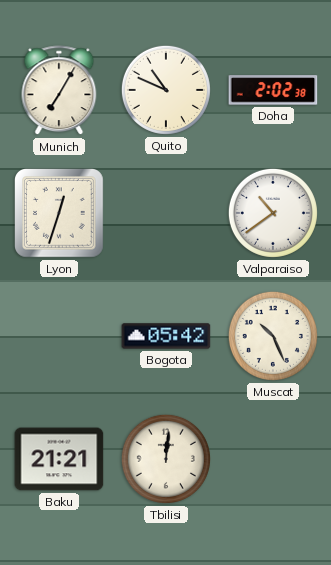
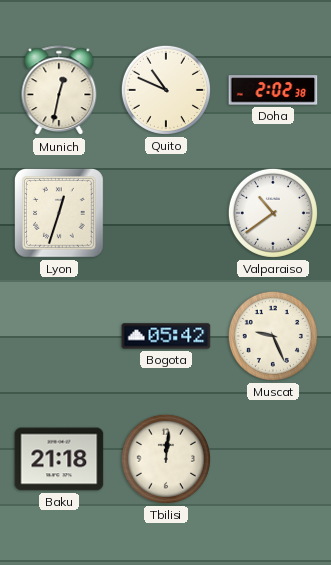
Munich: 7:05 -> 12:32
Muscat: 10:26 -> 9:26
Baku: 21:21 -> 21:18
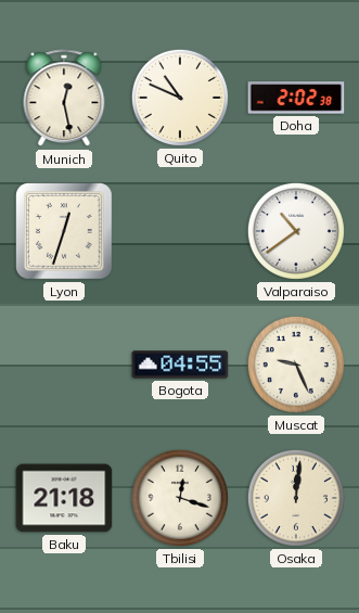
Munich: 12:32 -> 12:28
Bogota: 05:42 -> 04:55
Tbilisi: 12:01 -> 12:18
Osaka: none -> 12:01
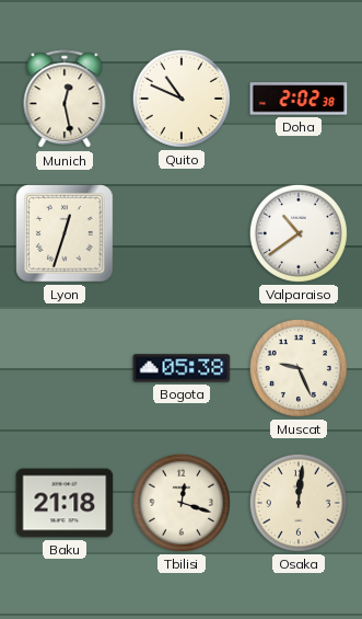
Bogota: 04:55 -> 05:38
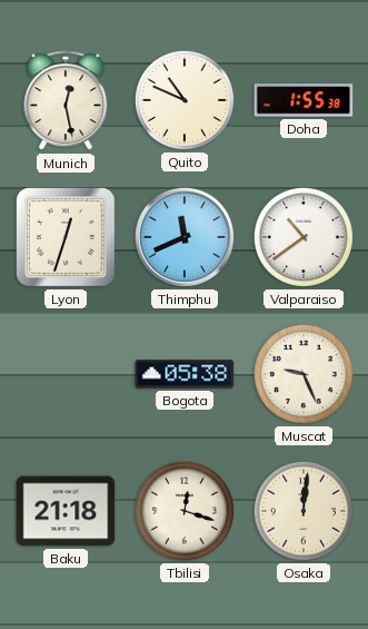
Doha: 2:02 -> 1:55
Thimphu: none -> 11:41
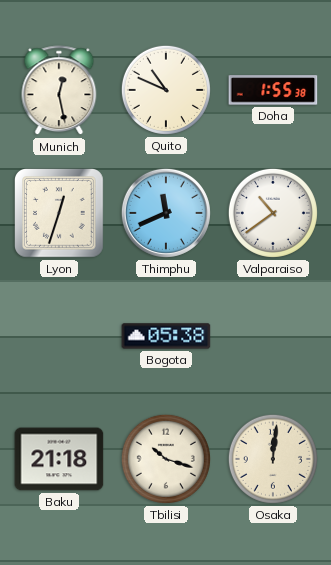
Muscat: 9:26 -> none
Tbilisi: 12:18 -> 10:18
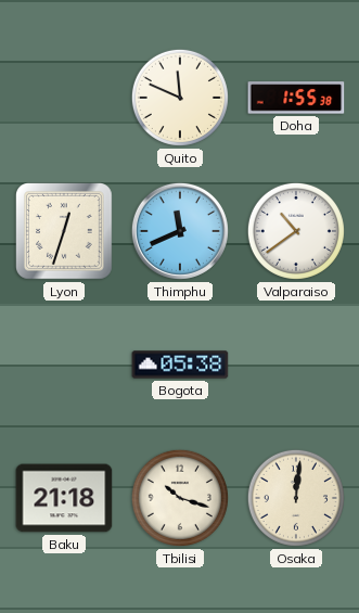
Munich: 12:28 -> none
Quito: 10:49 -> 11:49
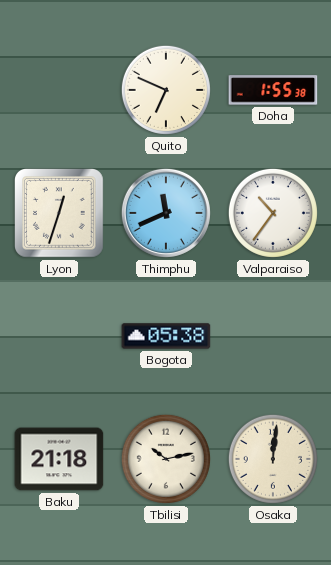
Quito: 11:49 -> 6:49
Valparaiso: 10:39 -> 10:36
Tbilisi: 10:18 -> 10:13
